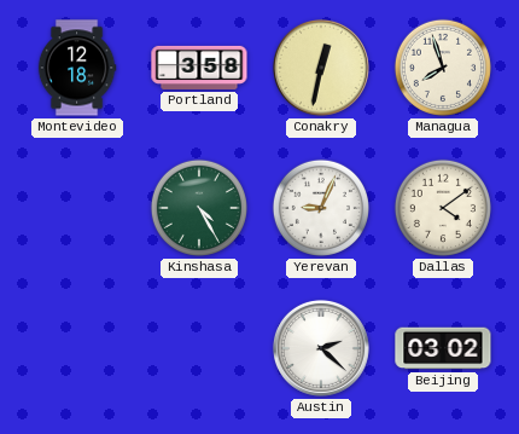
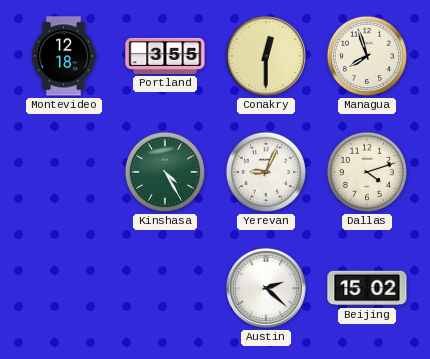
Portland: 3:58 -> 3:55
Conakry: 12:32 -> 12:30
Dallas: 4:09 -> 4:12
Beijing: 03:02 -> 15:02
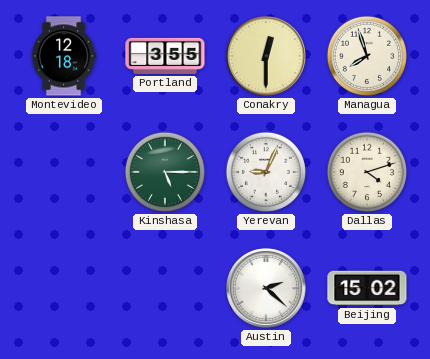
Kinshasa: 4:25 -> 5:15
